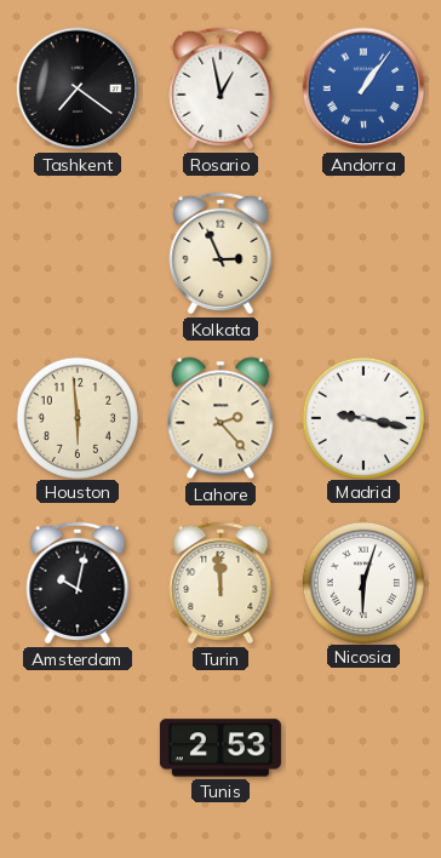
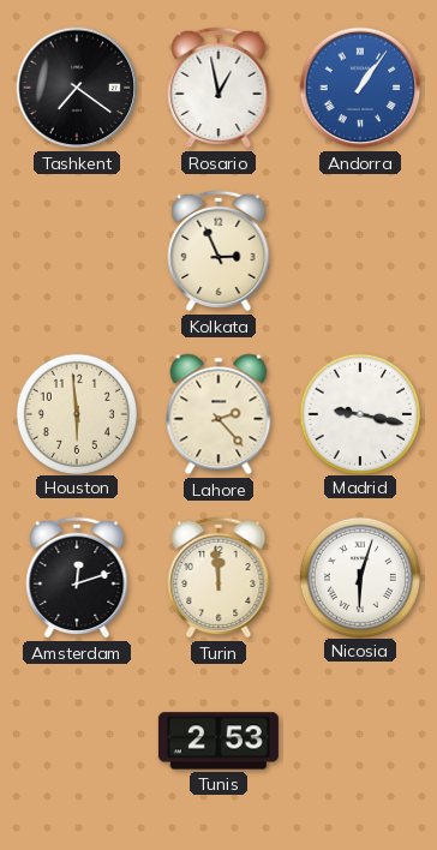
Amsterdam: 10:02 -> 12:12
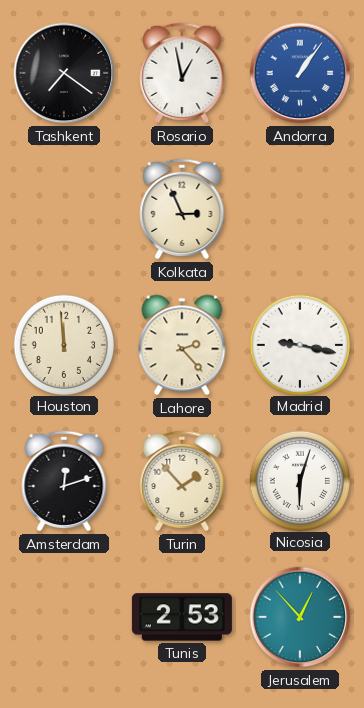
Houston: 5:59 -> 11:59
Turin: 11:59 -> 1:53
Jerusalem: none -> 12:53
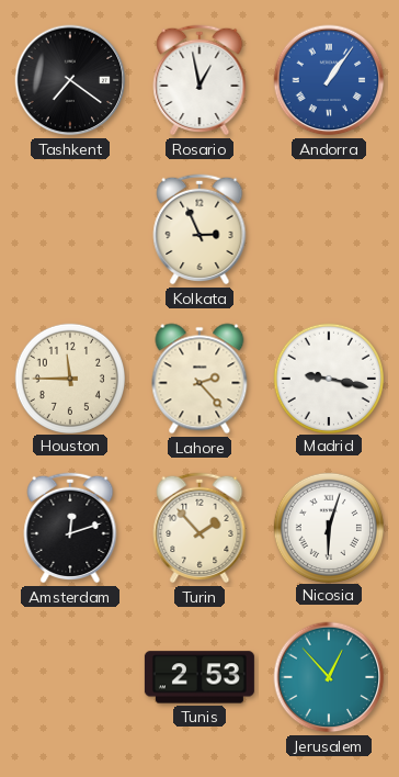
Houston: 11:59 -> 11:45
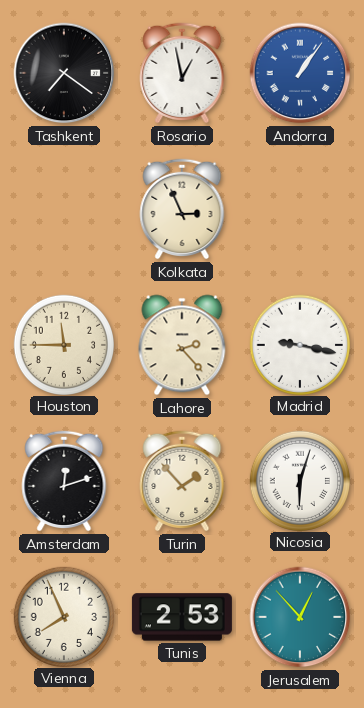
Vienna: none -> 7:56
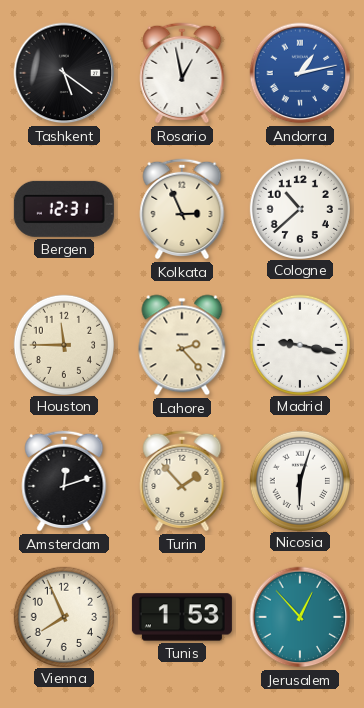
Tashkent: 7:21 -> 5:21
Andorra: 1:06 -> 1:13
Bergen: none -> 12:31
Cologne: none -> 10:38
Tunis: 2:53 -> 1:53
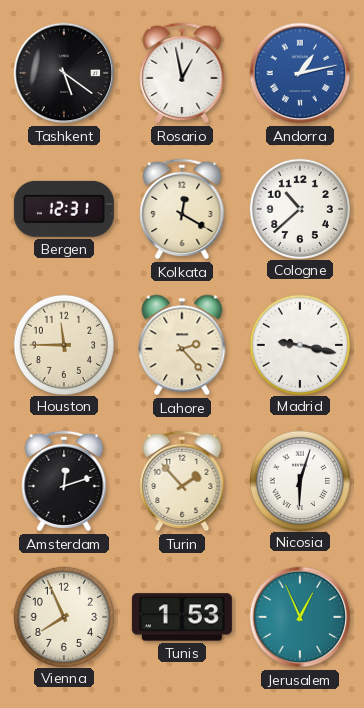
Kolkata: 2:56 -> 12:20
Jerusalem: 12:53 -> 12:56
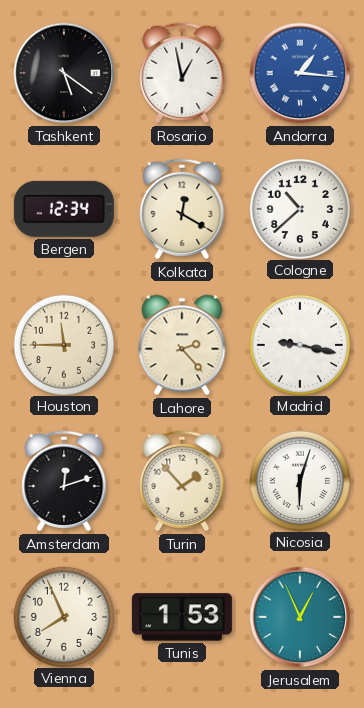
Andorra: 1:13 -> 1:16
Bergen: 12:31 -> 12:34
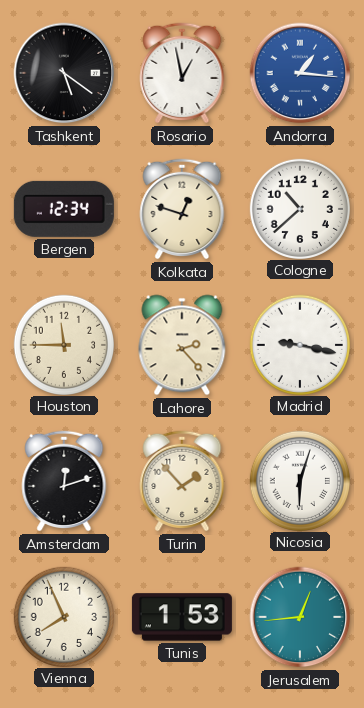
Kolkata: 12:20 -> 12:48
Jerusalem: 12:56 -> 12:44
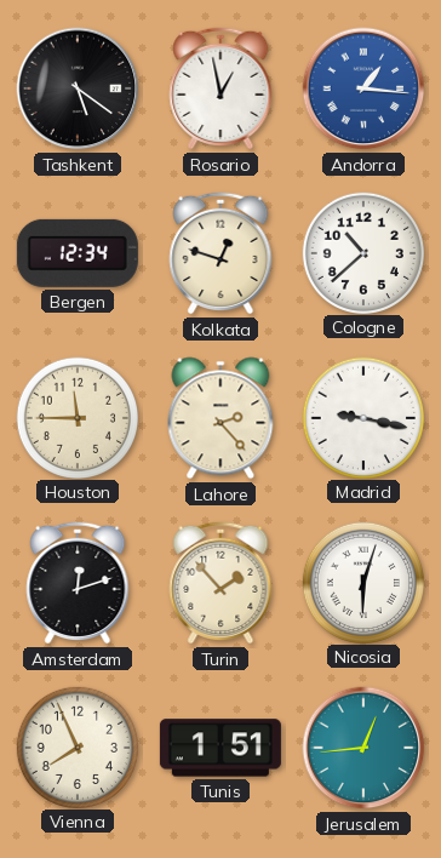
Tunis: 1:53 -> 1:51
